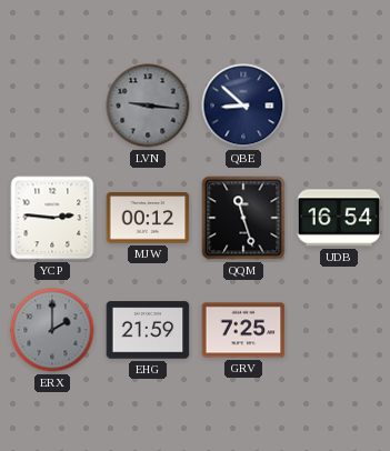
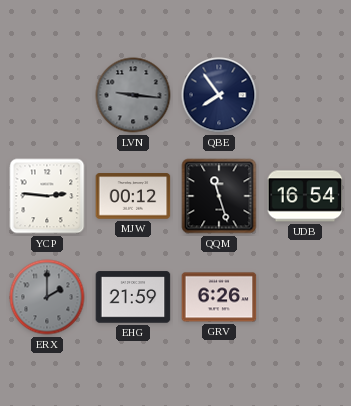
QBE: 8:52 -> 7:54
GRV: 7:25 -> 6:26
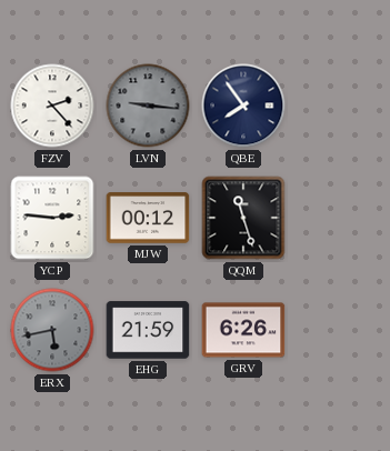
FZV: none -> 2:23
UDB: 16:54 -> none
ERX: 2:00 -> 5:43
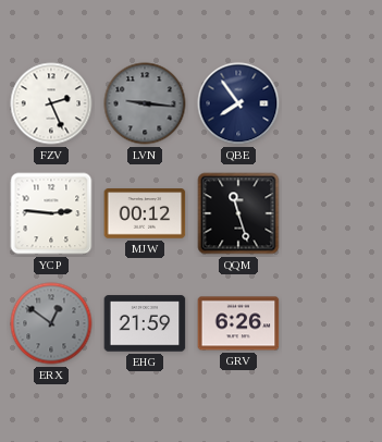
FZV: 2:23 -> 2:26
ERX: 5:43 -> 12:51
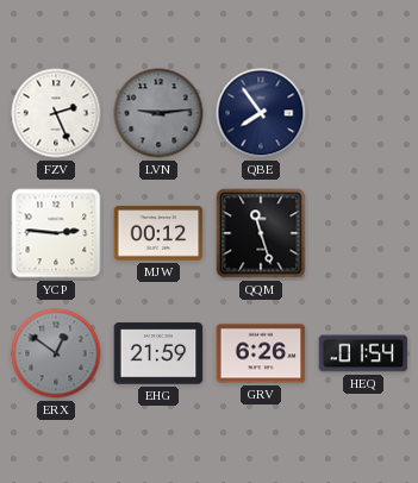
LVN: 9:16 -> 9:14
HEQ: none -> 01:54
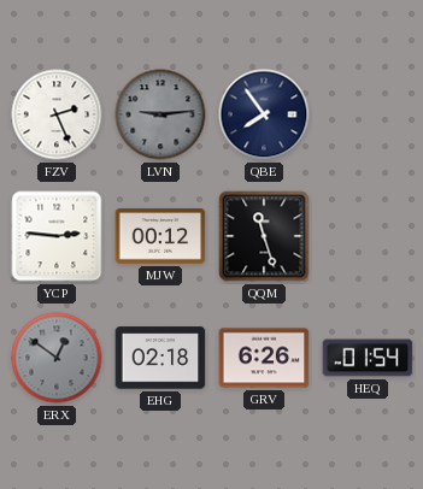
EHG: 21:59 -> 02:18
